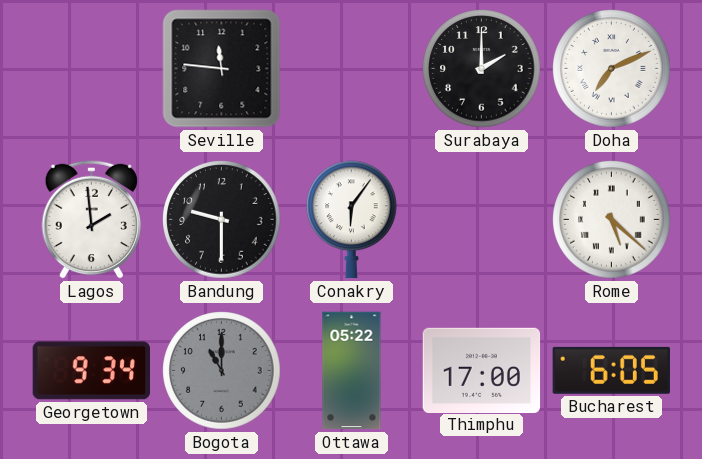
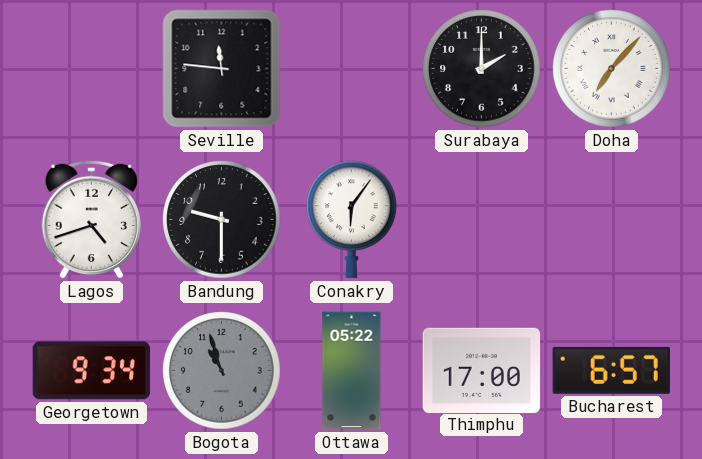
Doha: 7:11 -> 7:07
Lagos: 1:59 -> 4:42
Rome: 5:22 -> none
Bogota: 11:00 -> 10:57
Bucharest: 6:05 -> 6:57
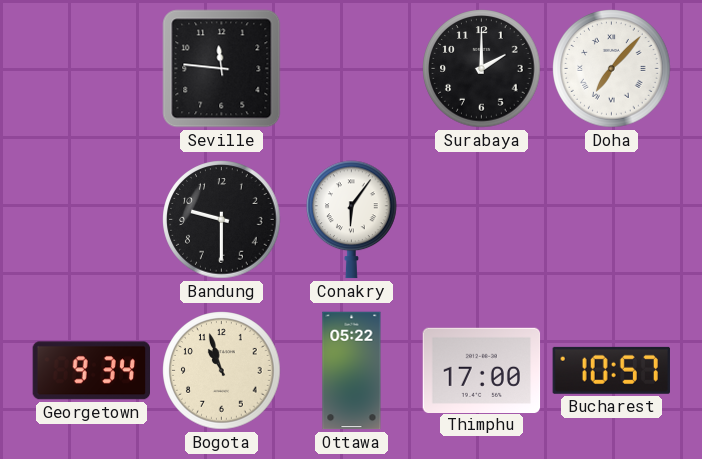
Lagos: 4:42 -> none
Bogota dial: grey -> cream
Bucharest: 6:57 -> 10:57
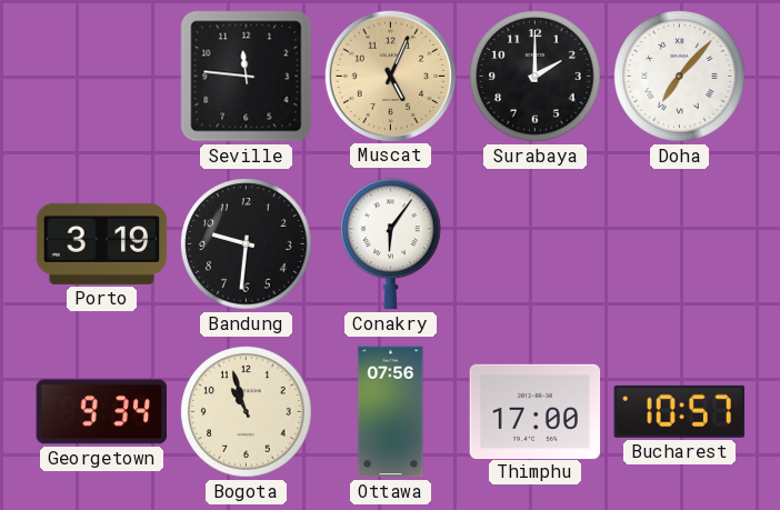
Muscat: none -> 5:04
Porto: none -> 3:19
Bandung: 9:30 -> 9:31
Ottawa: 05:22 -> 07:56
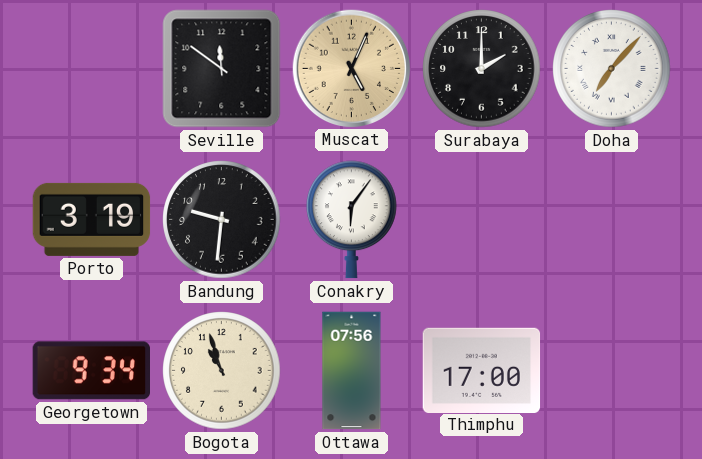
Seville: 11:46 -> 11:51
Bucharest: 10:57 -> none
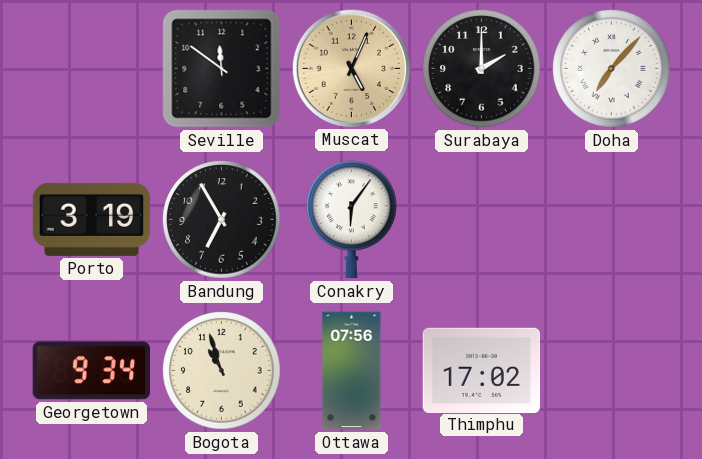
Bandung: 9:31 -> 6:55
Thimphu: 17:00 -> 17:02
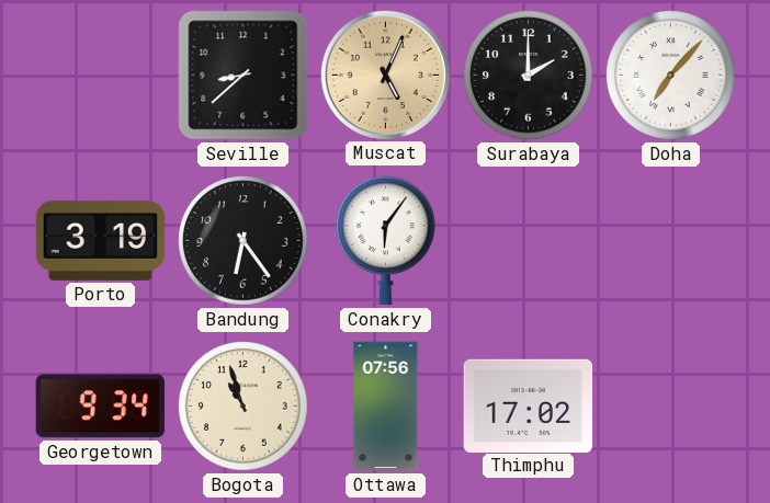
Seville: 11:51 -> 8:38
Bandung: 6:55 -> 6:24
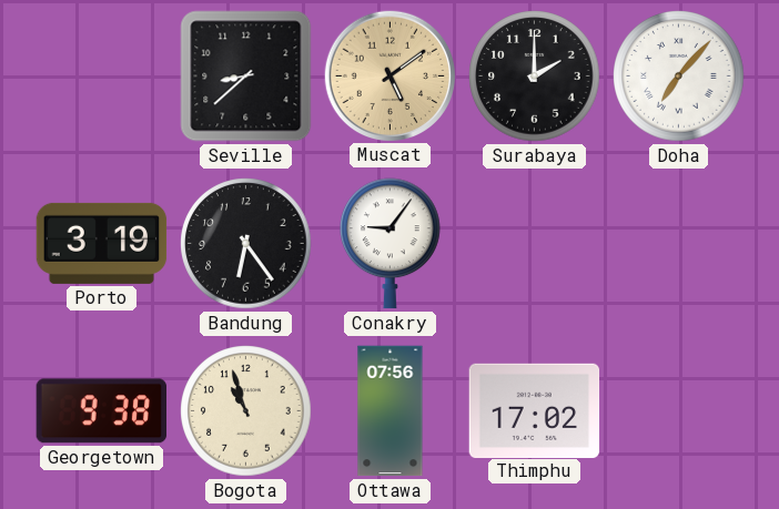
Muscat: 5:04 -> 5:09
Conakry: 6:06 -> 9:06
Georgetown: 9:34 -> 9:38
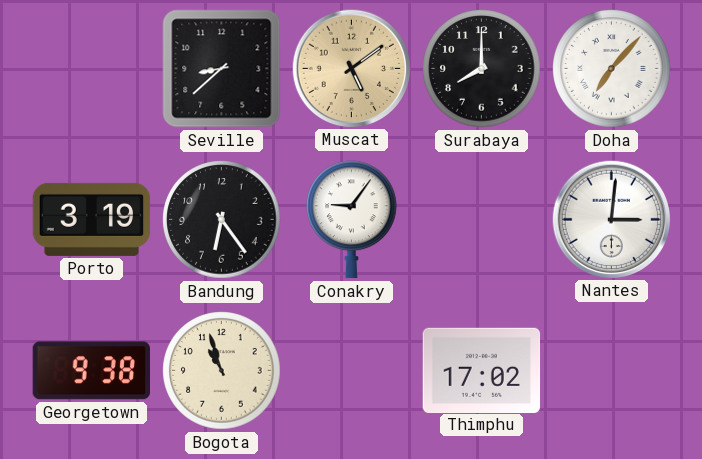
Surabaya: 2:00 -> 8:00
Nantes: none -> 3:01
Ottawa: 07:56 -> none
